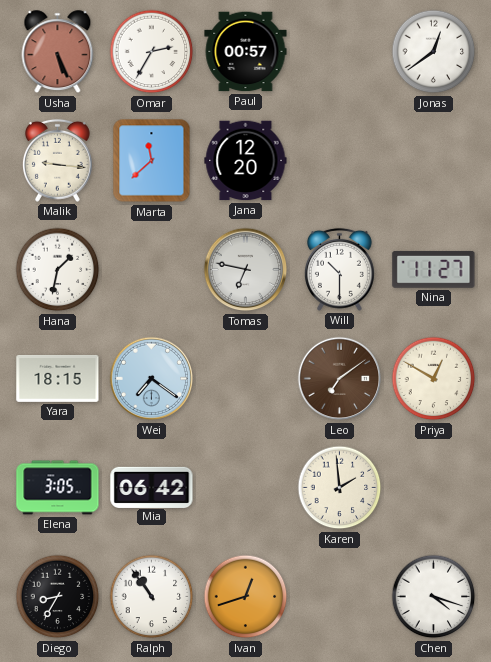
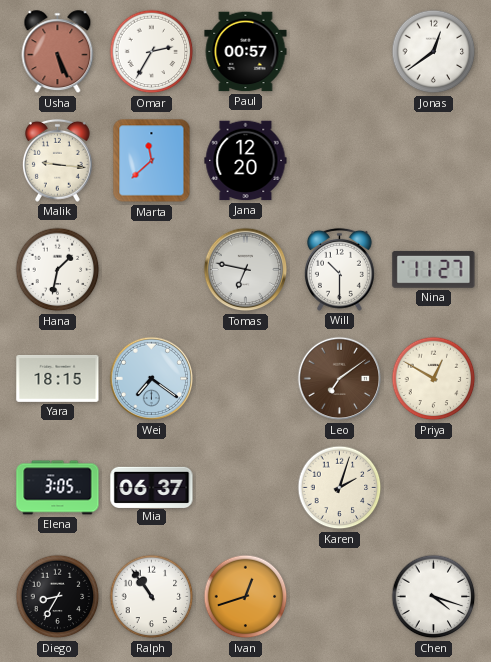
Mia: 06:42 -> 06:37
Karen: 1:59 -> 2:03
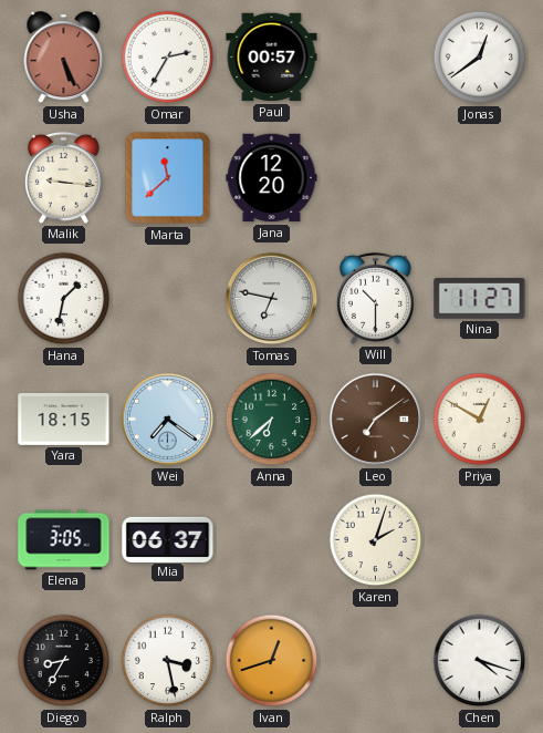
Anna: none -> 6:38
Ralph: 10:54 -> 3:28
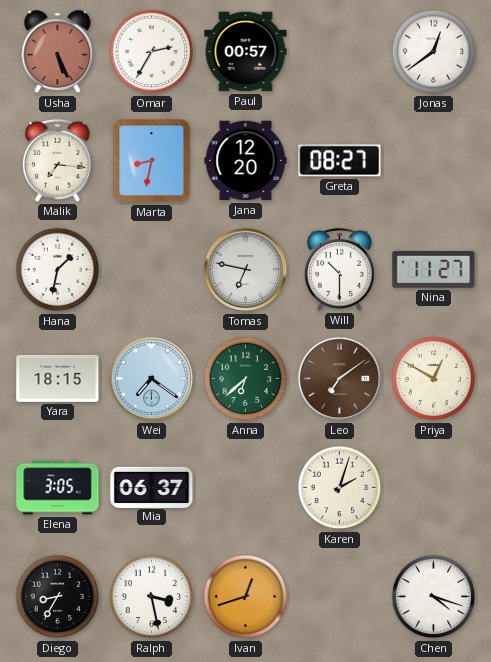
Malik: 9:16 -> 7:16
Marta: 11:38 -> 8:32
Greta: none -> 08:27
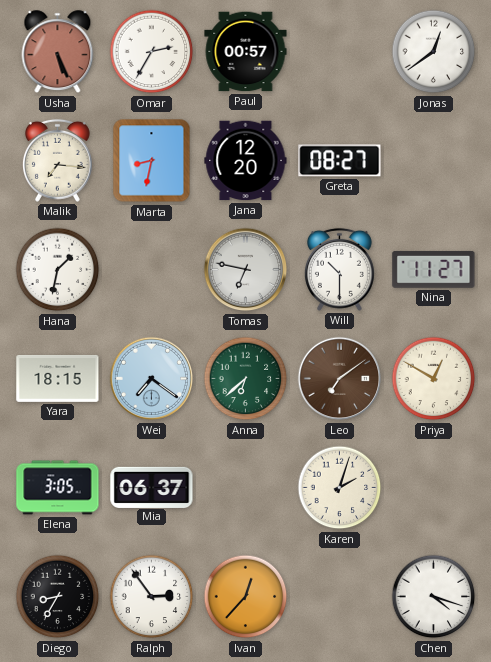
Ralph: 3:28 -> 2:54
Ivan: 12:42 -> 12:37
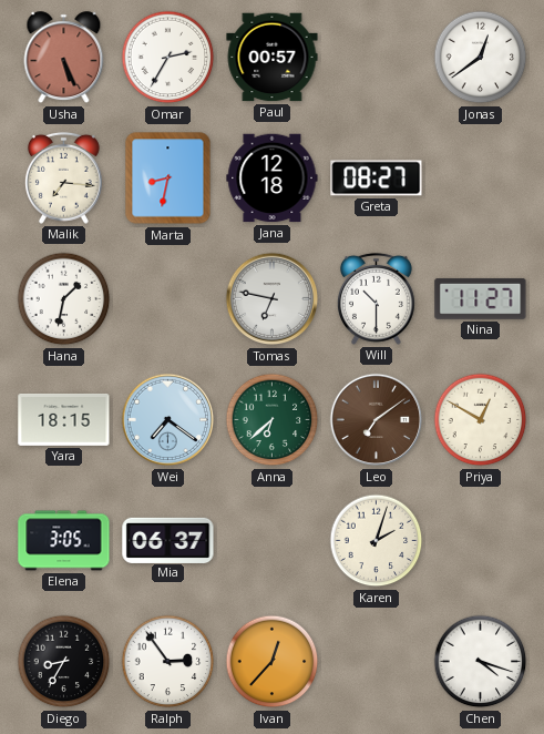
Jana: 12:20 -> 12:18
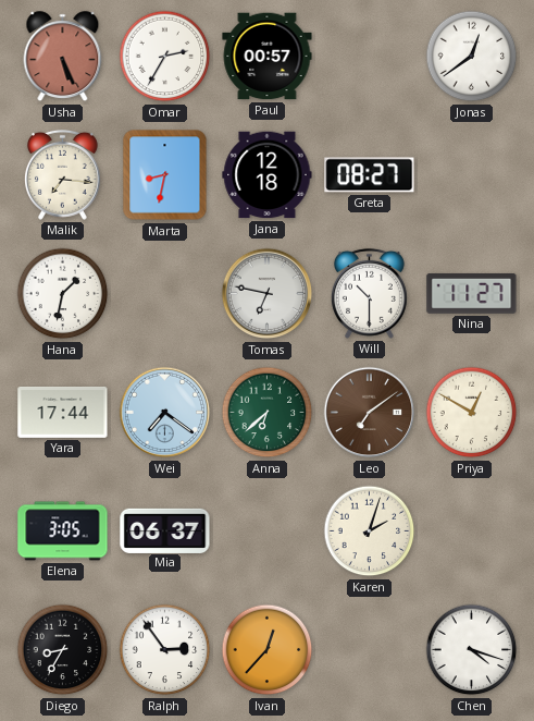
Yara: 18:15 -> 17:44
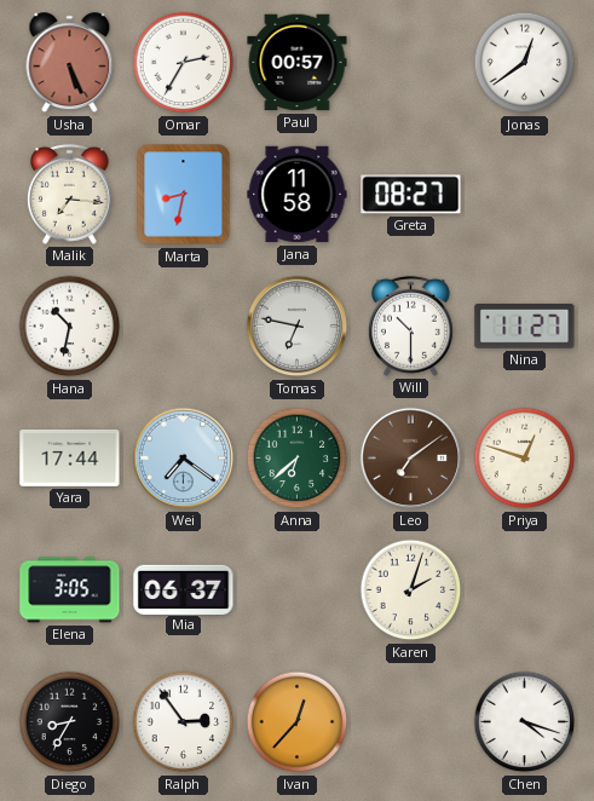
Jana: 12:18 -> 11:58
Hana: 1:32 -> 10:32
Priya: 12:50 -> 12:48
